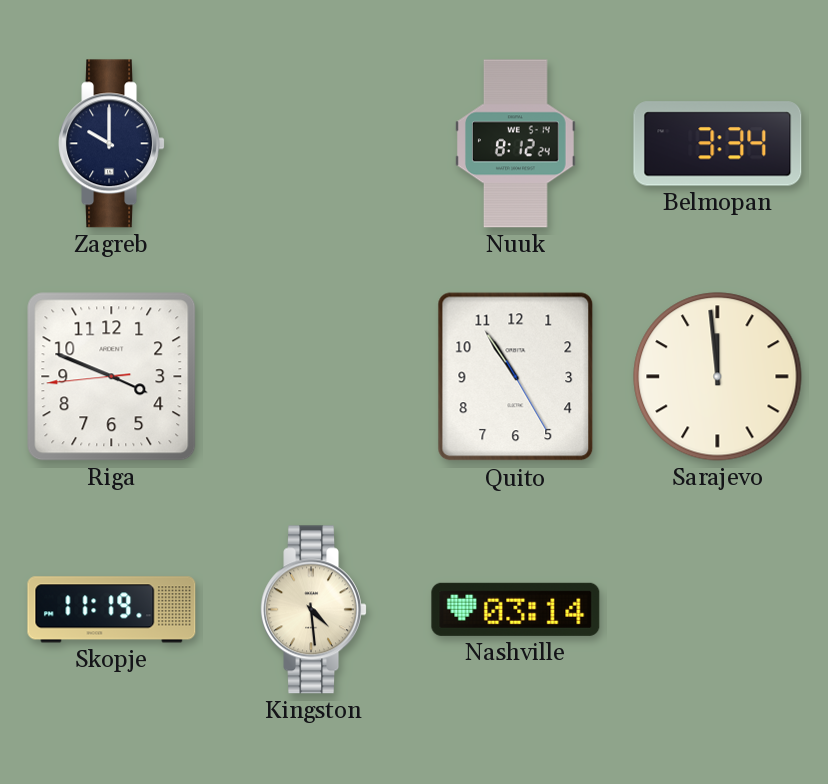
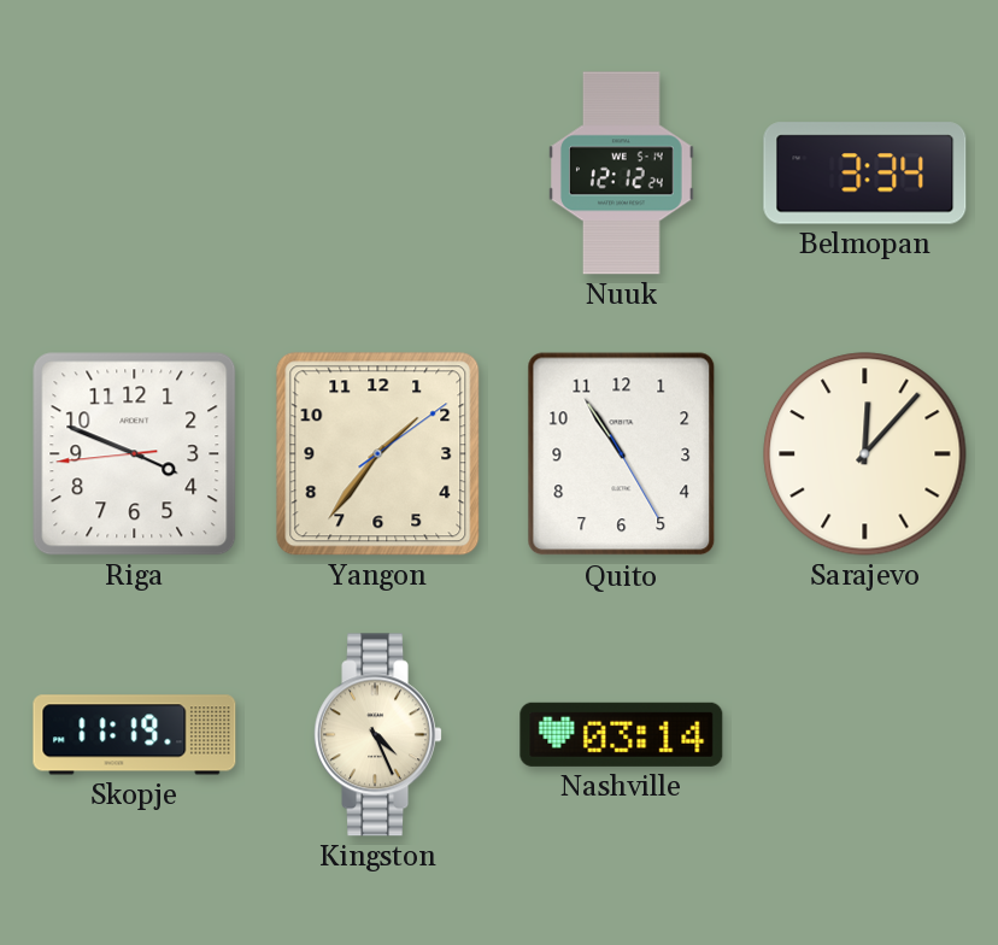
Zagreb: 10:00 -> none
Nuuk: 8:12 -> 12:12
Yangon: none -> 1:36
Sarajevo: 11:59 -> 12:07
Kingston: 4:29 -> 4:26
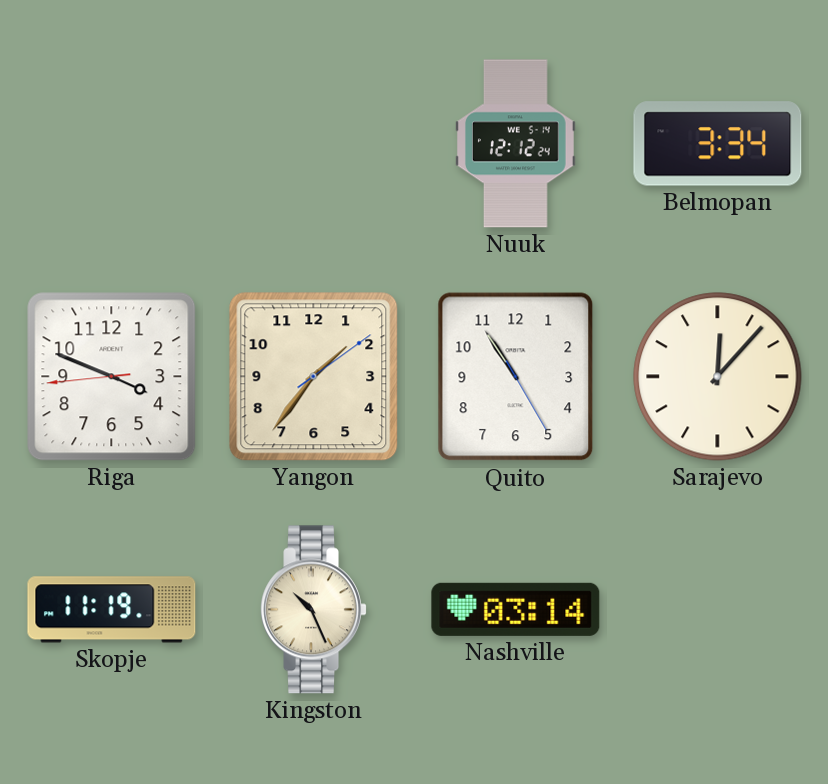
Kingston: 4:26 -> 10:26
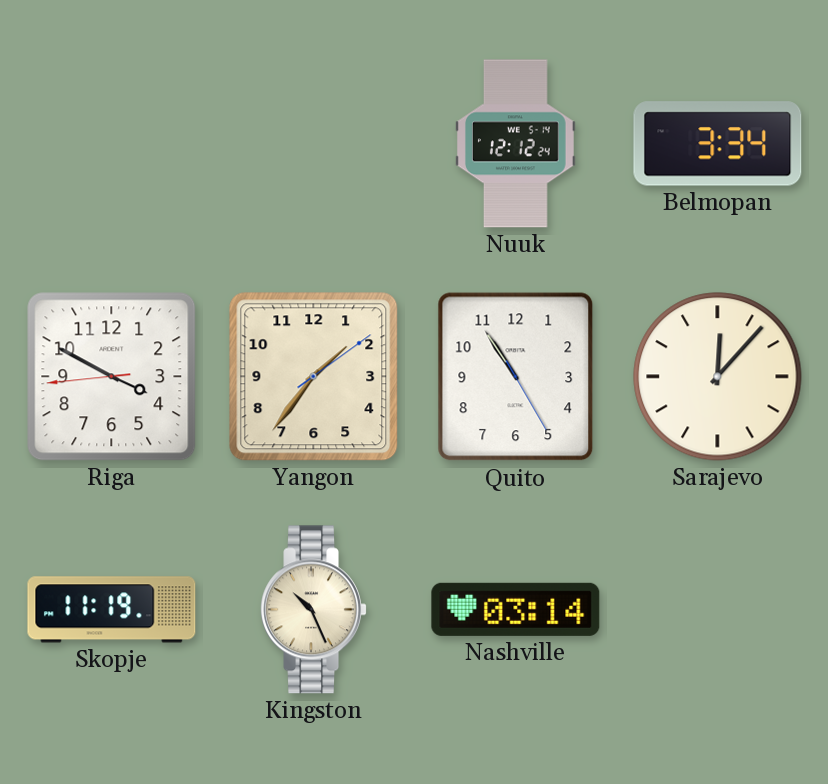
Riga: 3:48 -> 3:49
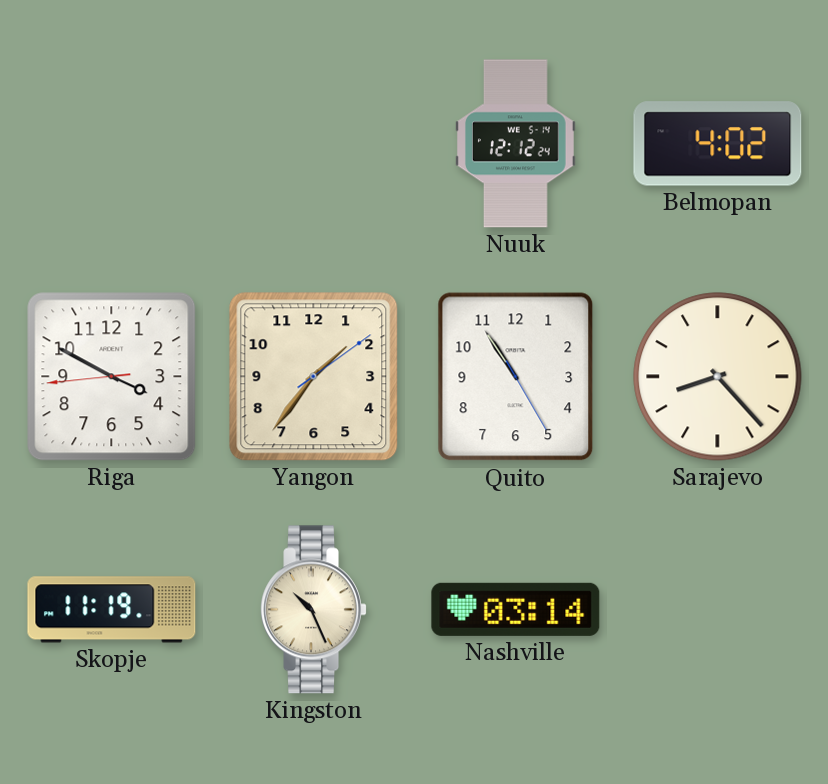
Belmopan: 3:34 -> 4:02
Sarajevo: 12:07 -> 8:23
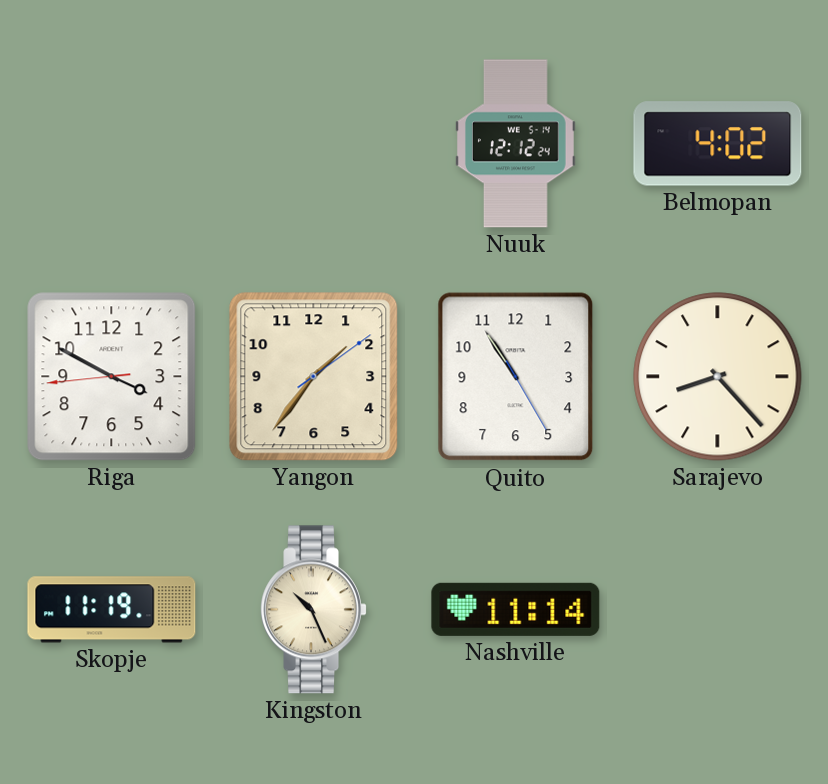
Nashville: 03:14 -> 11:14
